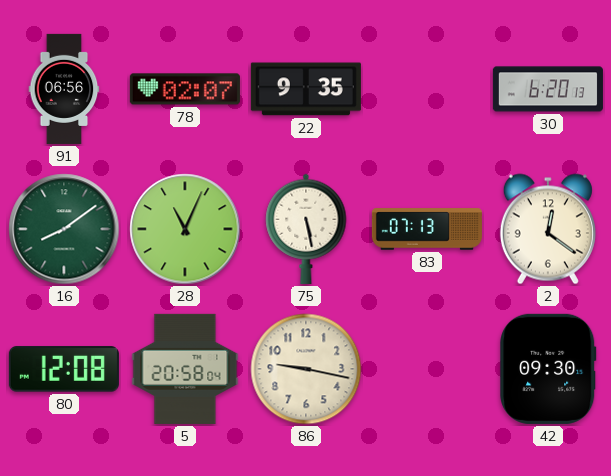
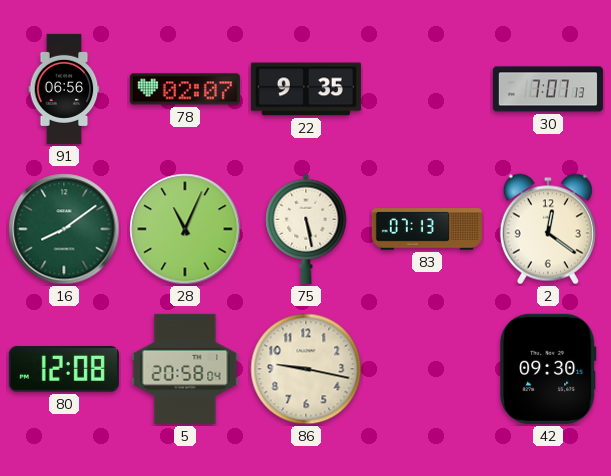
30: 6:20 -> 7:07
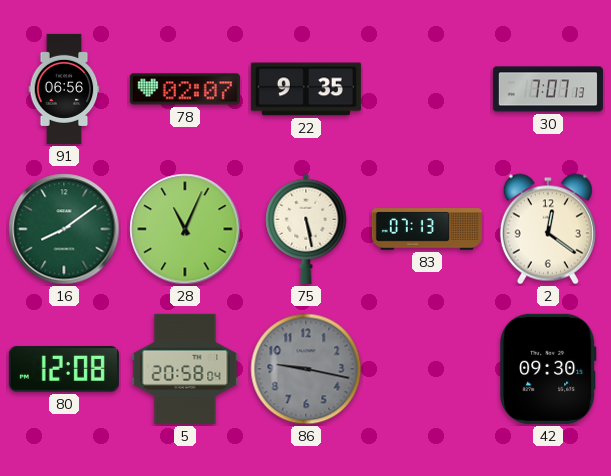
86 dial: cream -> grey
